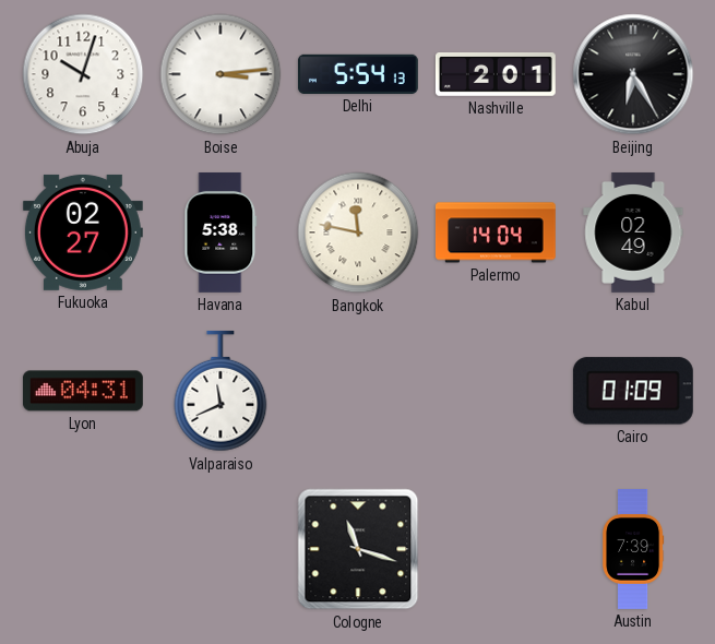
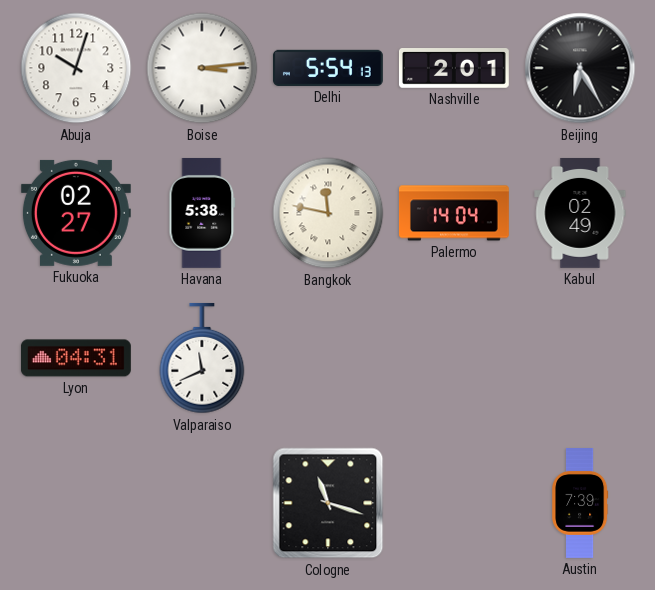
Cairo: 01:09 -> none
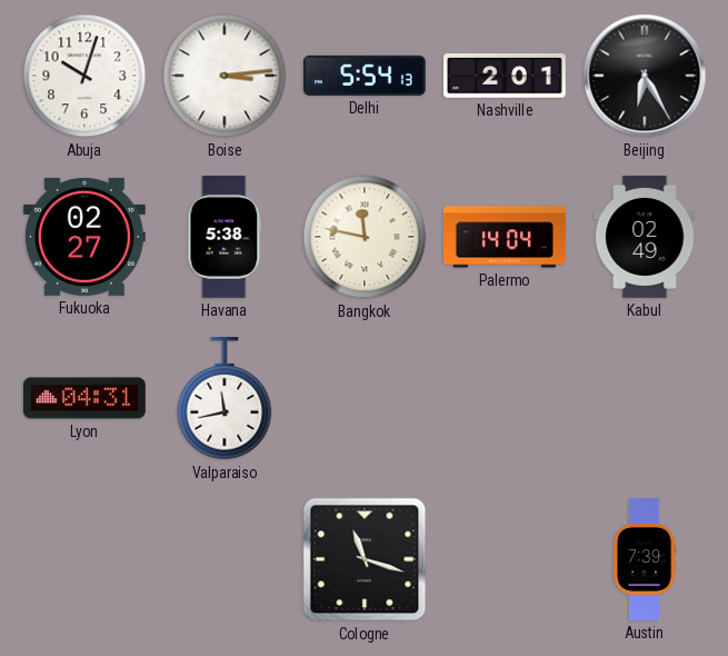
Valparaiso: 11:41 -> 11:43
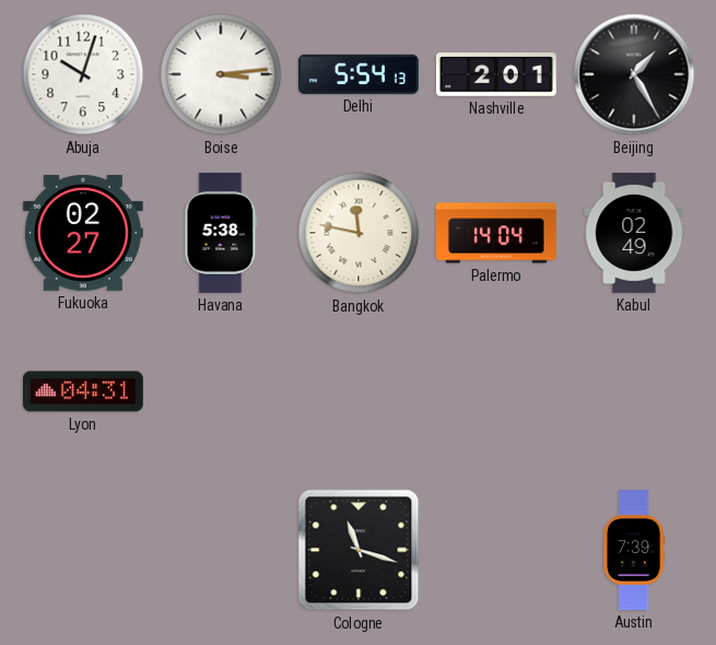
Beijing: 6:25 -> 1:25
Valparaiso: 11:43 -> none
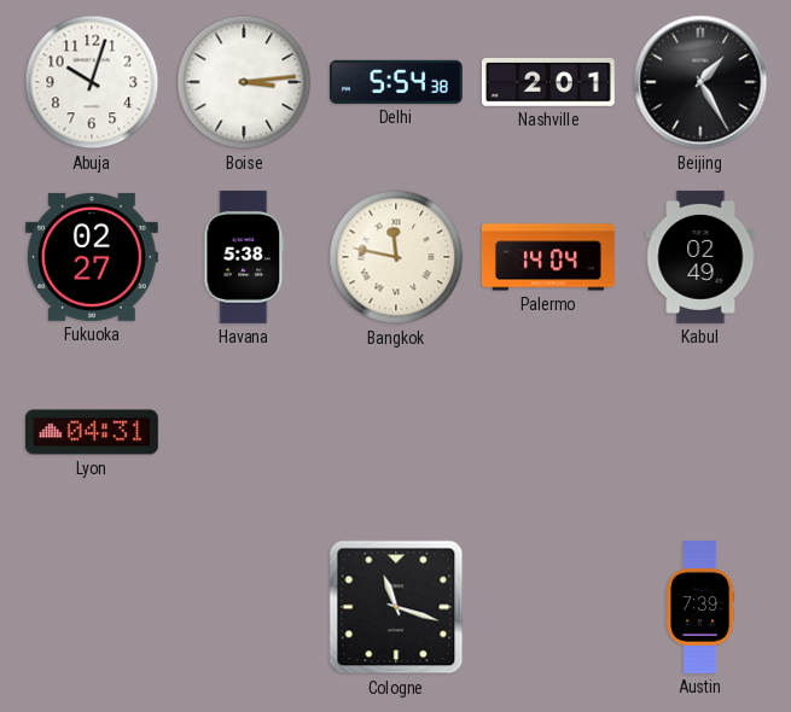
Delhi: 5:54:13 -> 5:54:38
